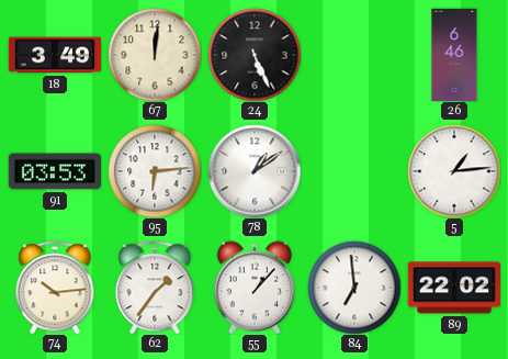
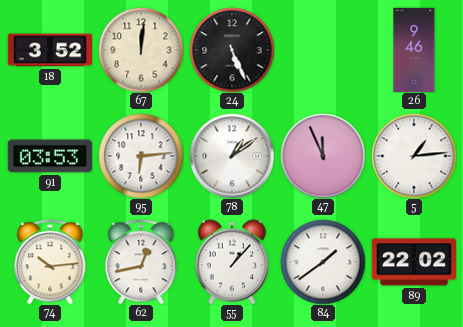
18: 3:49 -> 3:52
26: 6:46 -> 9:46
47: none -> 11:56
62: 1:36 -> 12:43
84: 6:59 -> 1:39
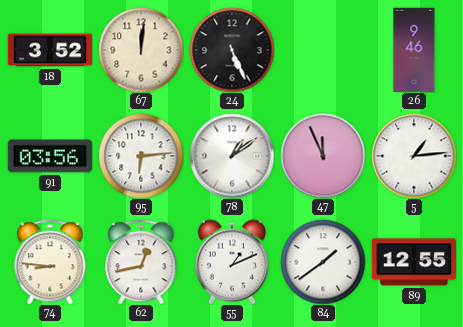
91: 03:53 -> 03:56
74: 10:14 -> 8:46
55: 1:07 -> 1:11
89: 22:02 -> 12:55
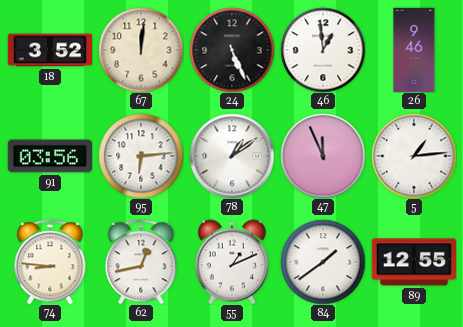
46: none -> 12:59
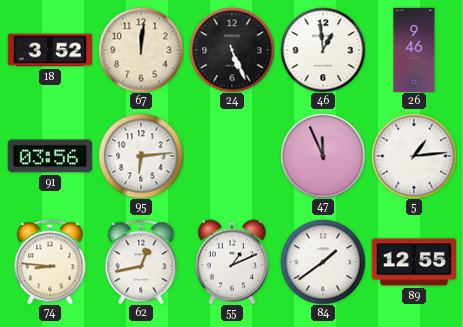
78: 1:09 -> none
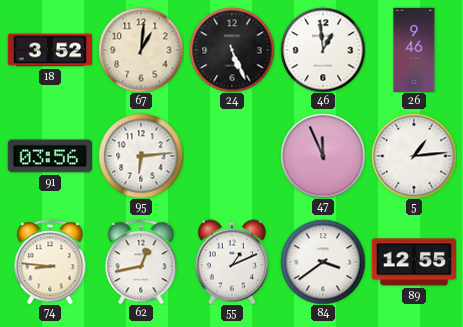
67: 12:01 -> 1:01
84: 1:39 -> 3:39
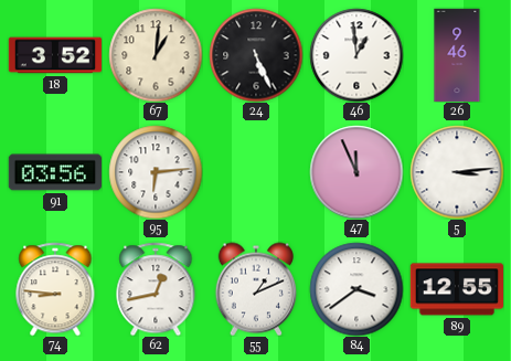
5: 1:14 -> 3:14
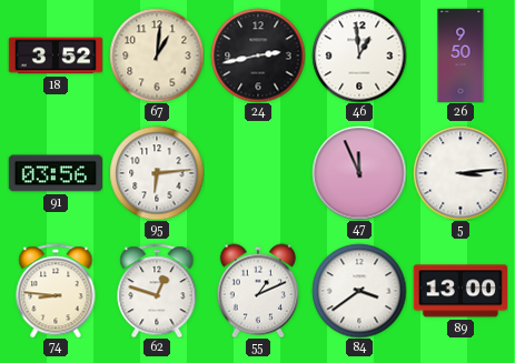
24: 5:26 -> 2:43
26: 9:46 -> 9:50
62: 12:43 -> 12:48
89: 12:55 -> 13:00
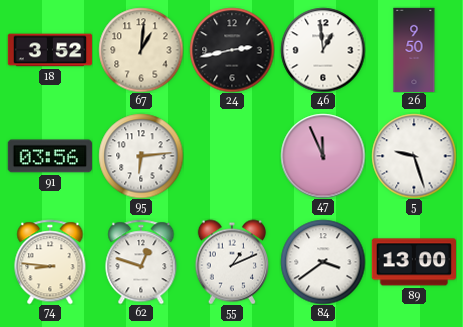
5: 3:14 -> 9:27
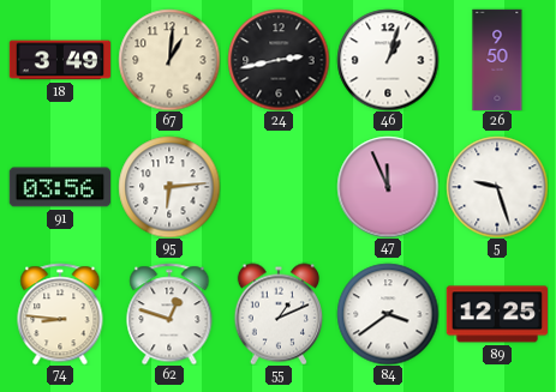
18: 3:52 -> 3:49
46: 12:59 -> 1:03
89: 13:00 -> 12:25
